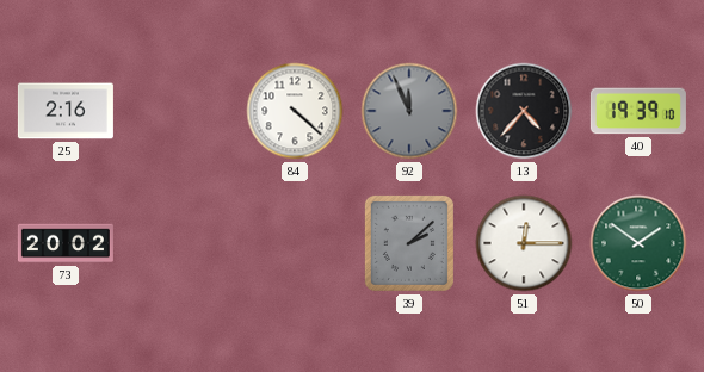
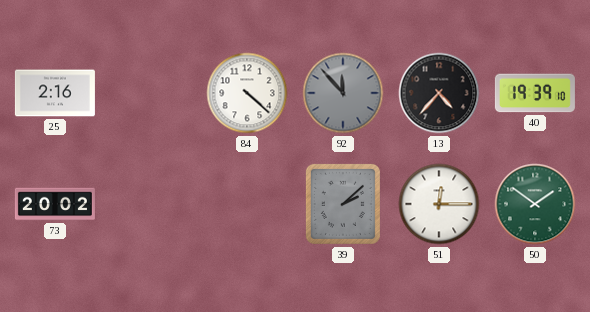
92: 11:56 -> 11:53
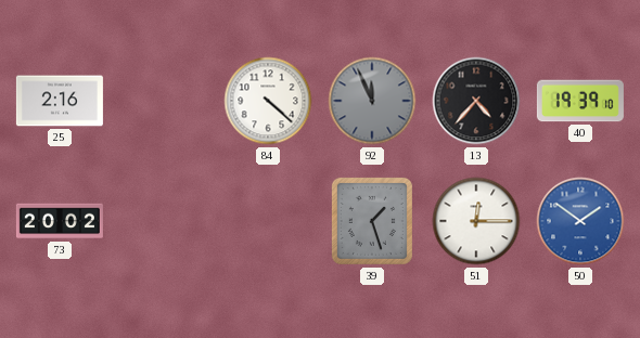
92: 11:53 -> 11:56
39: 2:08 -> 1:27
50 dial: green -> blue
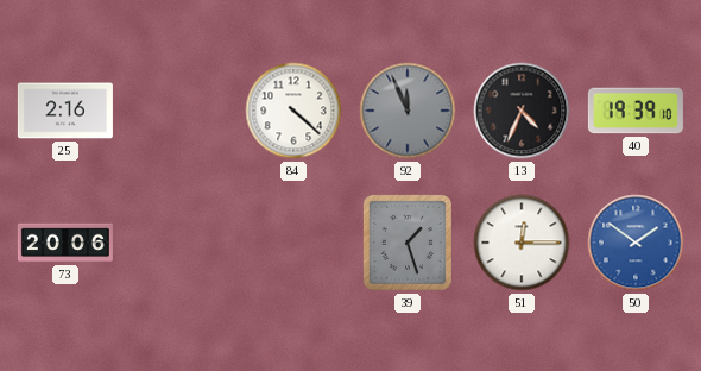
13: 4:37 -> 4:34
73: 20:02 -> 20:06
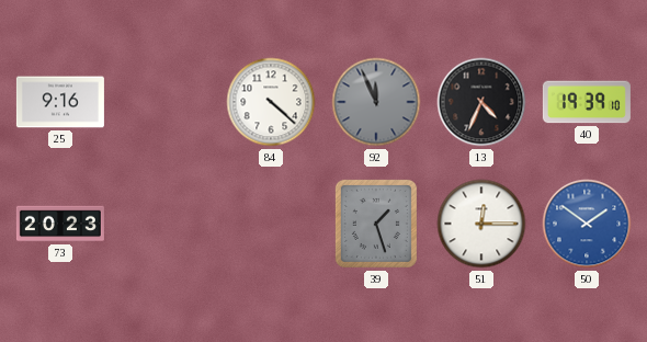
25: 2:16 -> 9:16
73: 20:06 -> 20:23
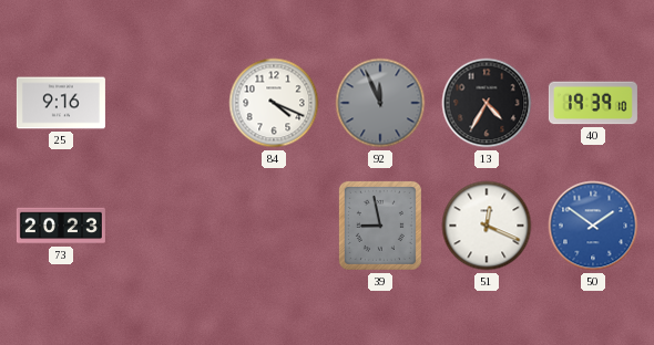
84: 4:22 -> 4:19
13: 4:34 -> 4:35
39: 1:27 -> 8:58
51: 12:15 -> 12:19
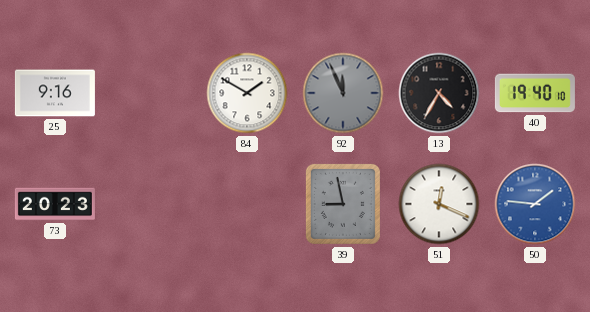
84: 4:19 -> 1:50
40: 19:39 -> 19:40
50: 1:51 -> 1:46
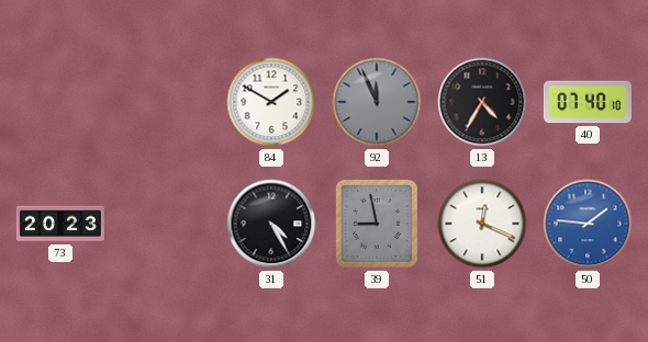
25: 9:16 -> none
40: 19:40 -> 07:40
31: none -> 4:25
